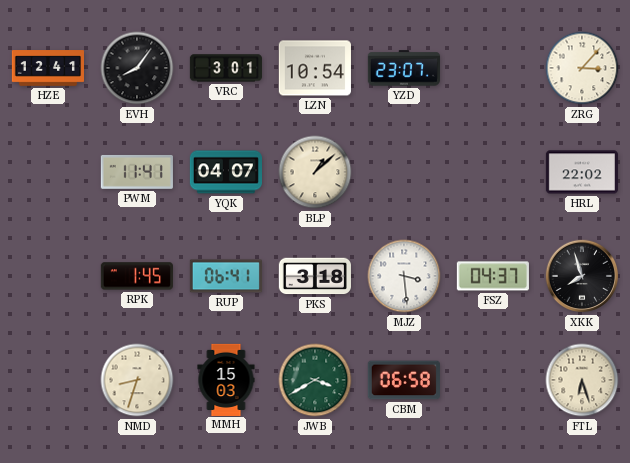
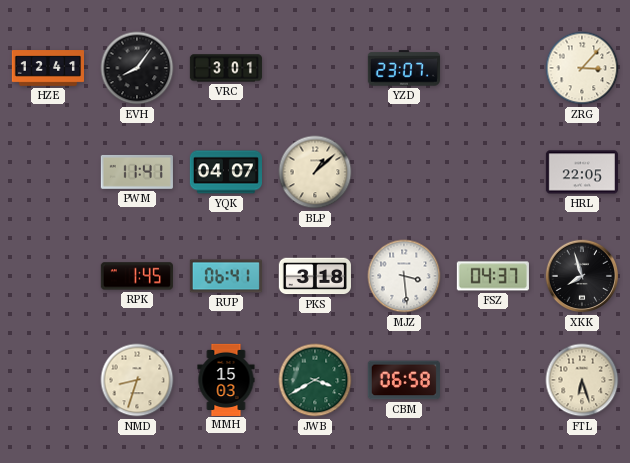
LZN: 10:54 -> none
HRL: 22:02 -> 22:05
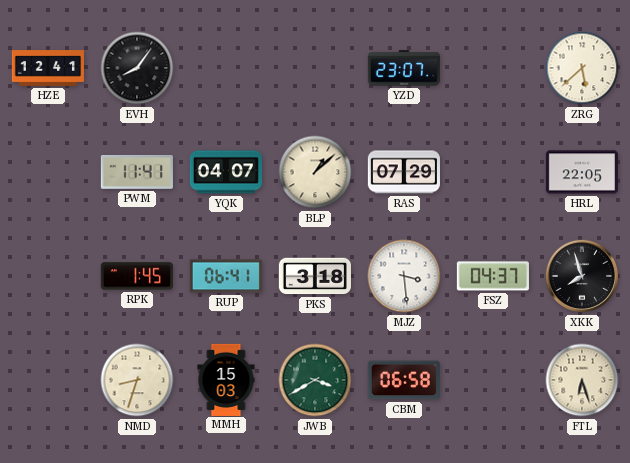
VRC: 3:01 -> none
ZRG: 3:07 -> 5:38
RAS: none -> 07:29
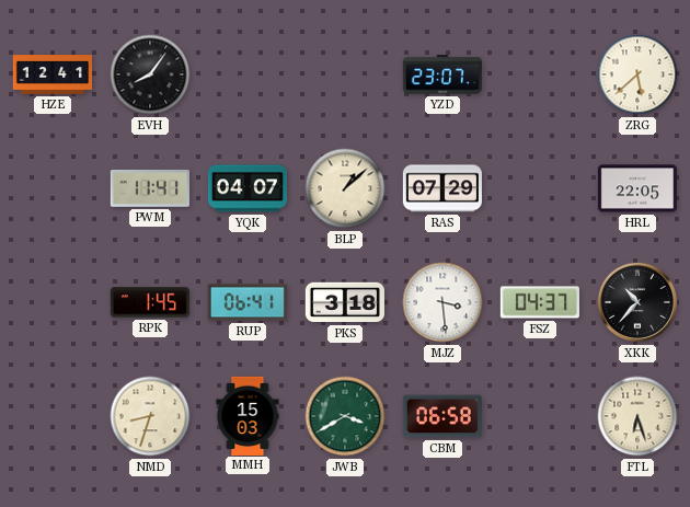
XKK: 7:57 -> 10:37
